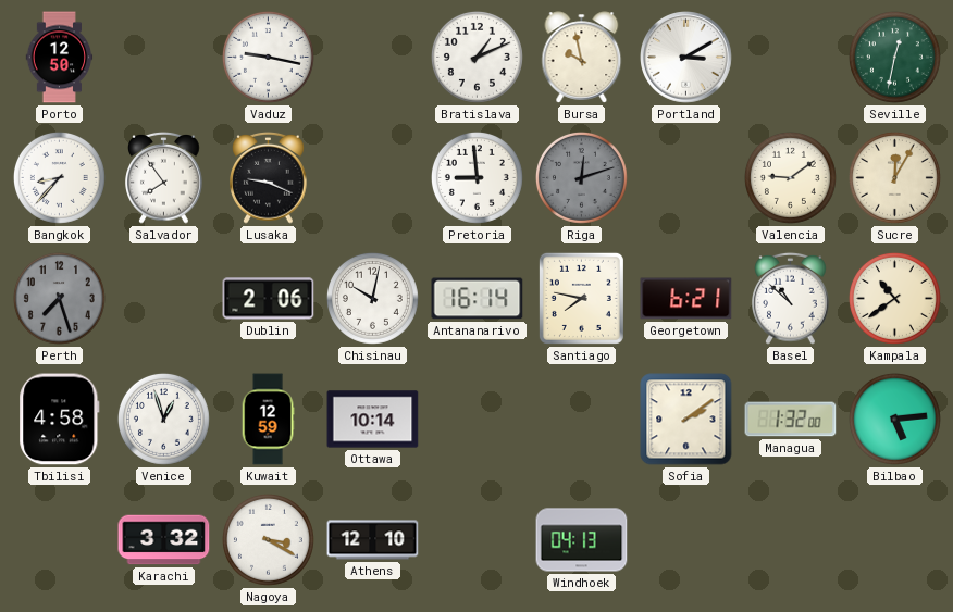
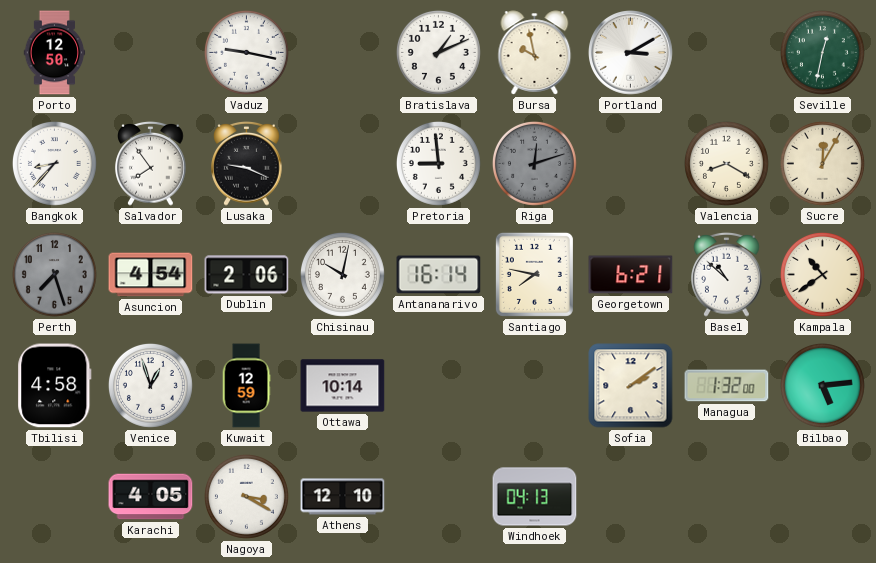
Valencia: 9:09 -> 8:20
Asuncion: none -> 4:54
Karachi: 3:32 -> 4:05
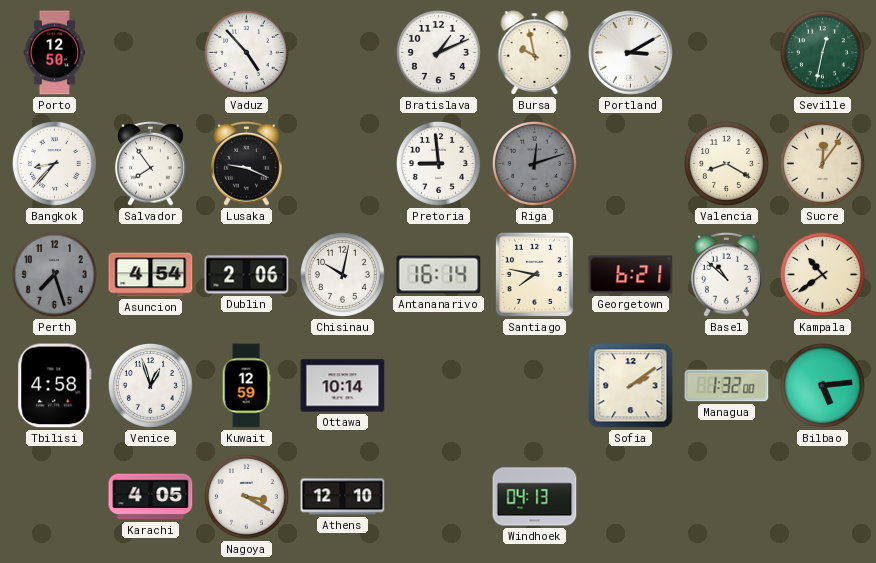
Vaduz: 9:17 -> 4:53
Sucre: 12:05 -> 12:06
